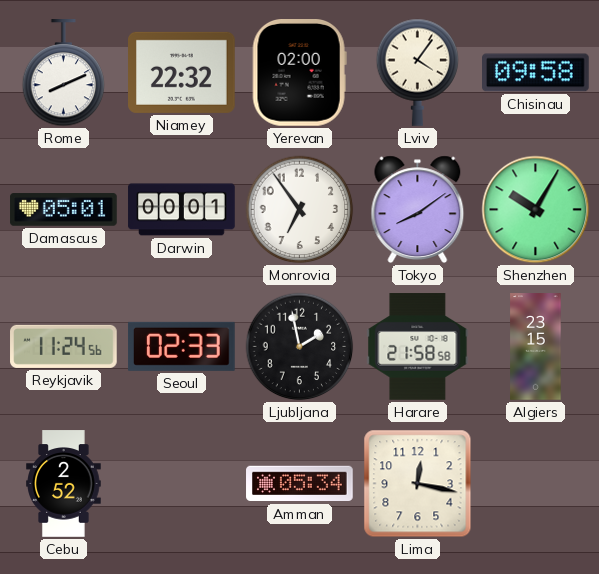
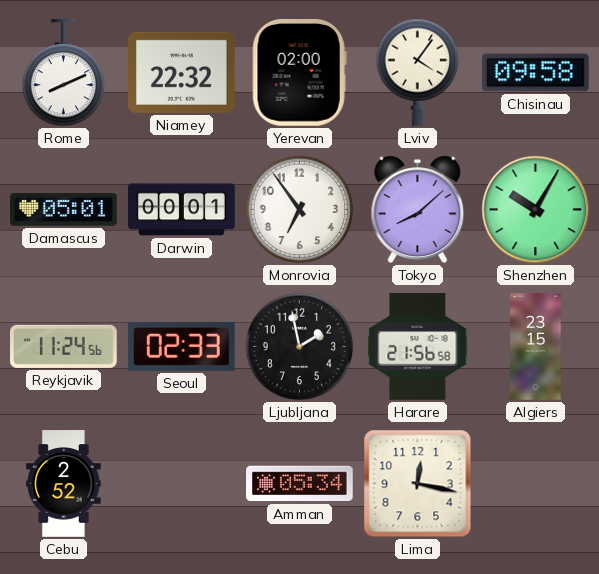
Tokyo: 8:09 -> 8:08
Harare: 21:58 -> 21:56
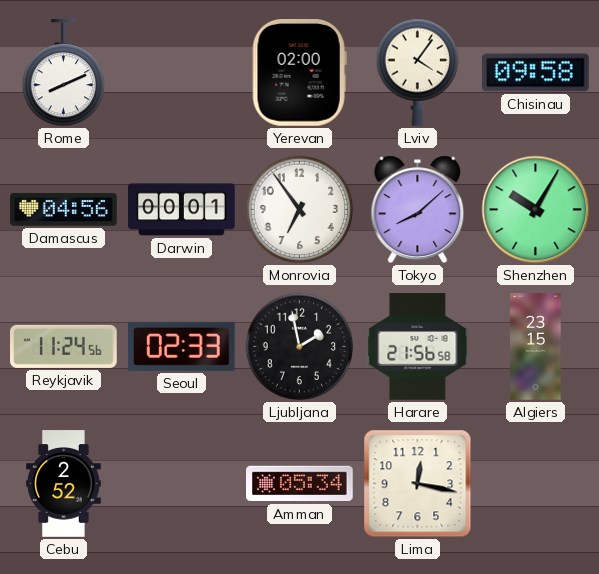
Niamey: 22:32 -> none
Damascus: 05:01 -> 04:56
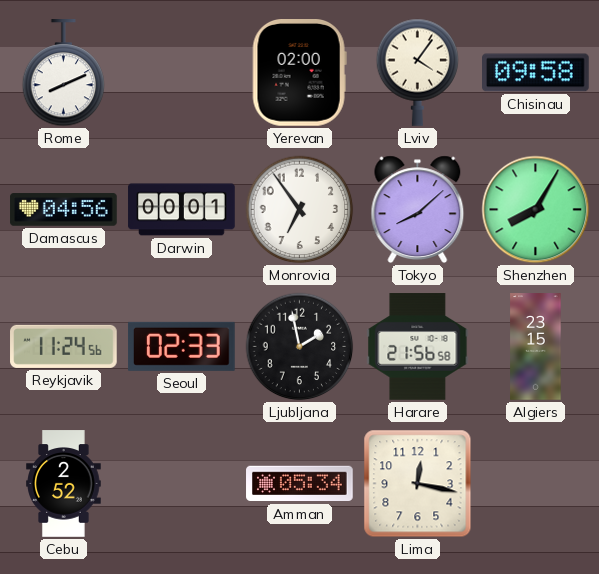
Shenzhen: 10:05 -> 8:05
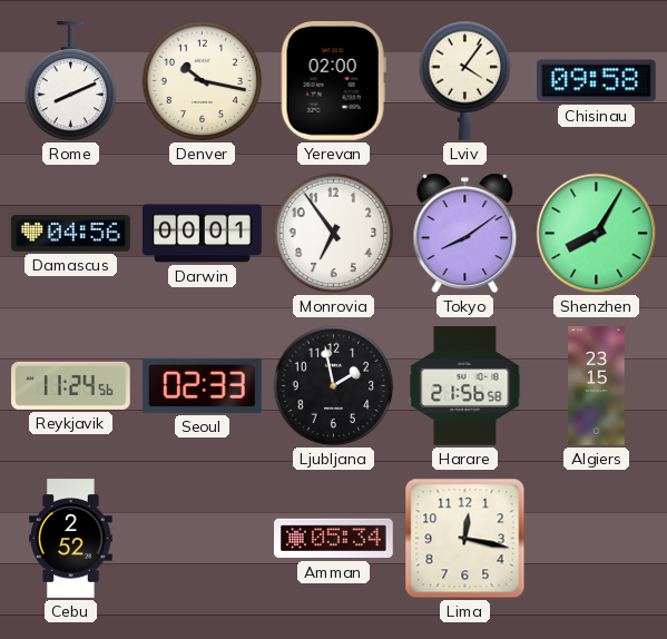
Denver: none -> 10:17
Tokyo: 8:08 -> 8:09
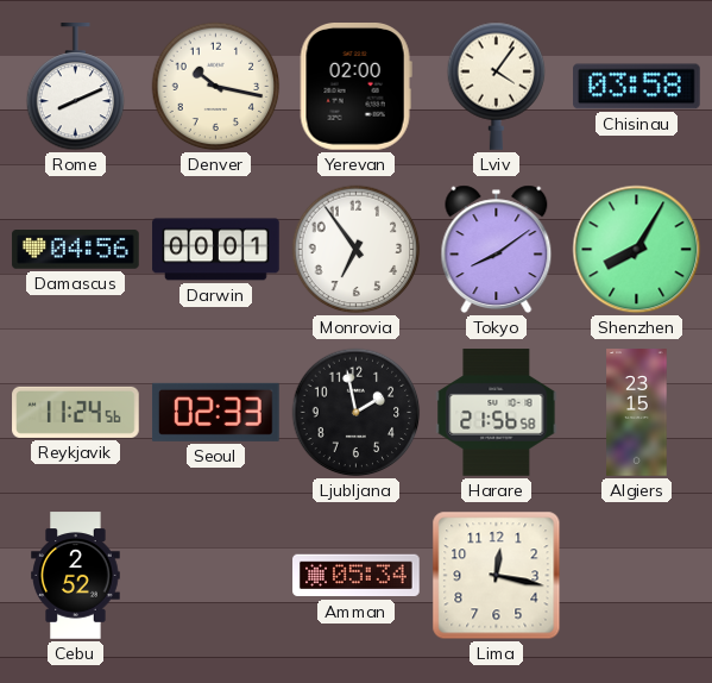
Chisinau: 09:58 -> 03:58
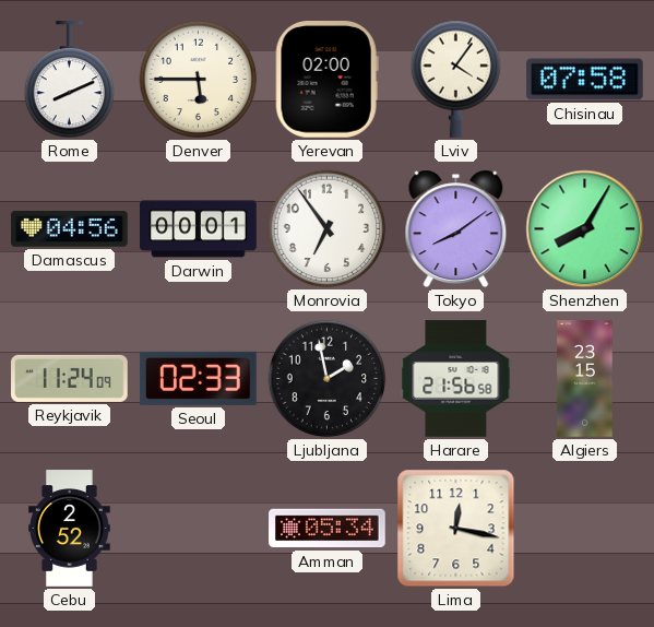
Denver: 10:17 -> 5:45
Chisinau: 03:58 -> 07:58
Reykjavik: 11:24:56 -> 11:24:09
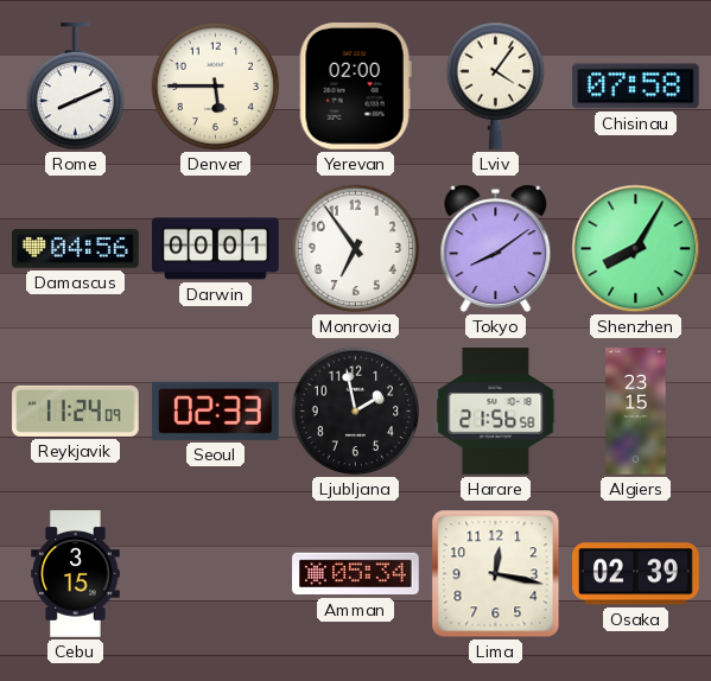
Cebu: 2:52 -> 3:15
Osaka: none -> 02:39
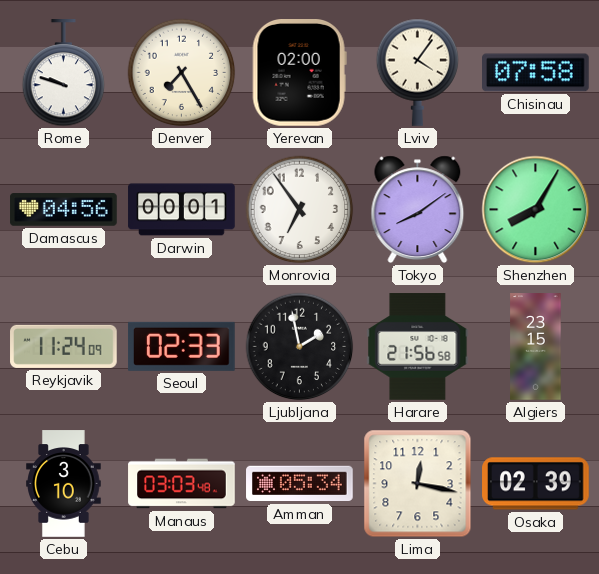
Rome: 8:11 -> 9:48
Denver: 5:45 -> 7:25
Cebu: 3:15 -> 3:10
Manaus: none -> 03:03
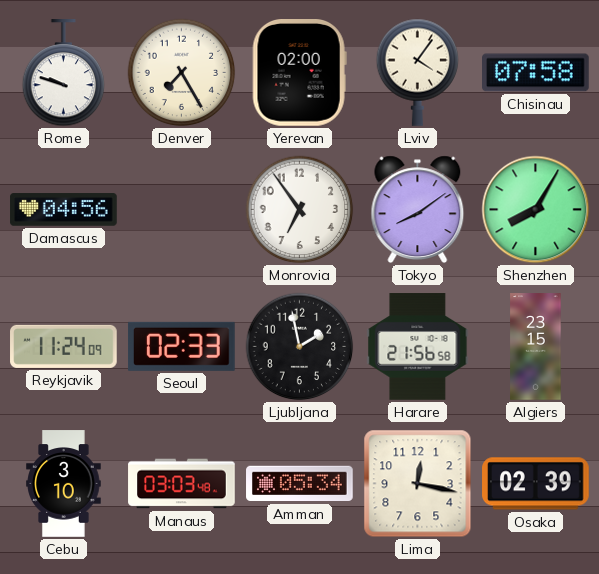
Darwin: 00:01 -> none
